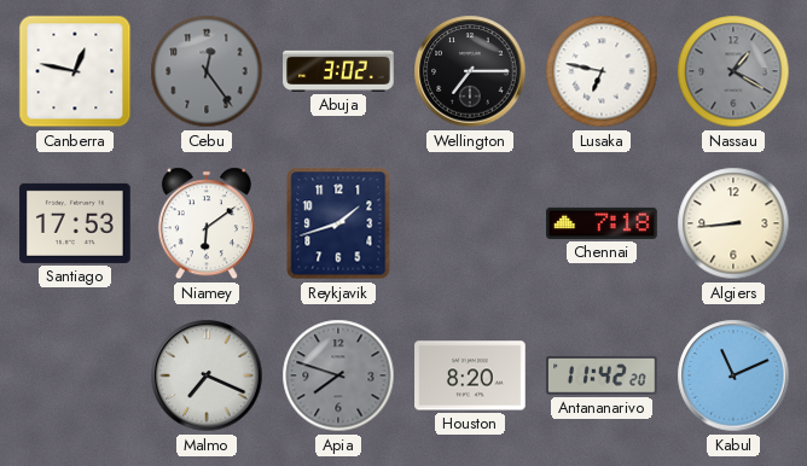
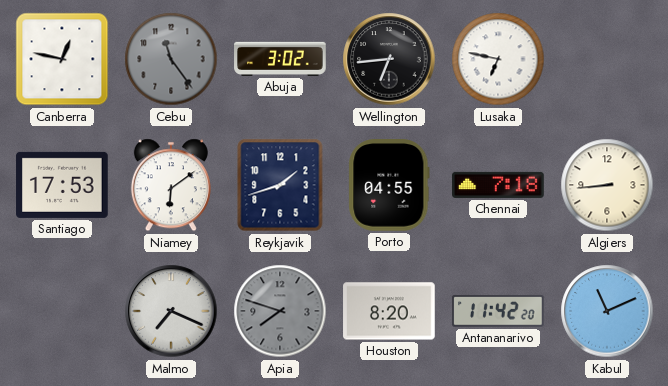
Cebu: 12:24 -> 11:24
Wellington: 7:15 -> 6:44
Nassau: 1:20 -> none
Porto: none -> 04:55
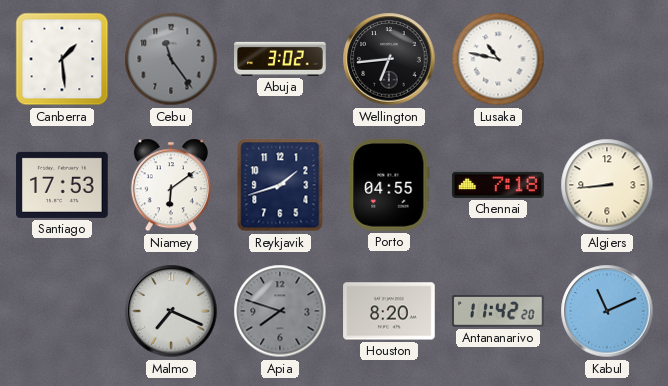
Canberra: 12:47 -> 1:29
Lusaka: 6:47 -> 10:47
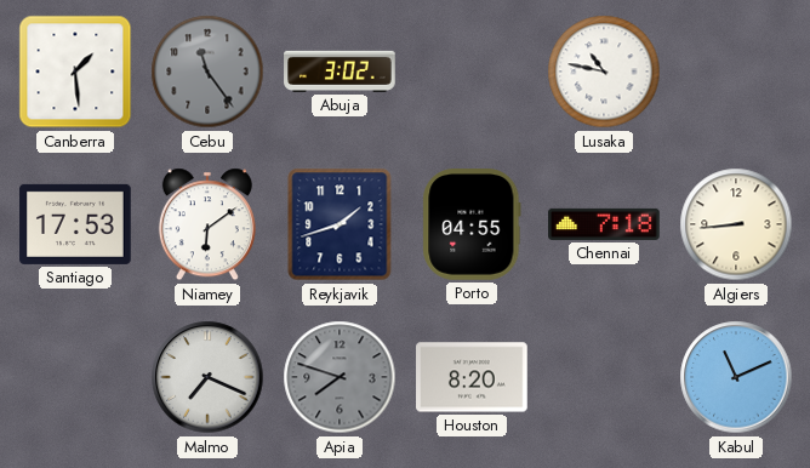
Wellington: 6:44 -> none
Antananarivo: 11:42 -> none
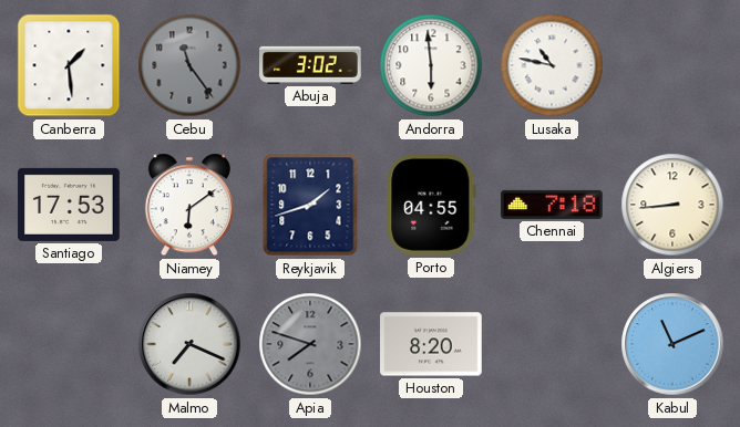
Andorra: none -> 5:59
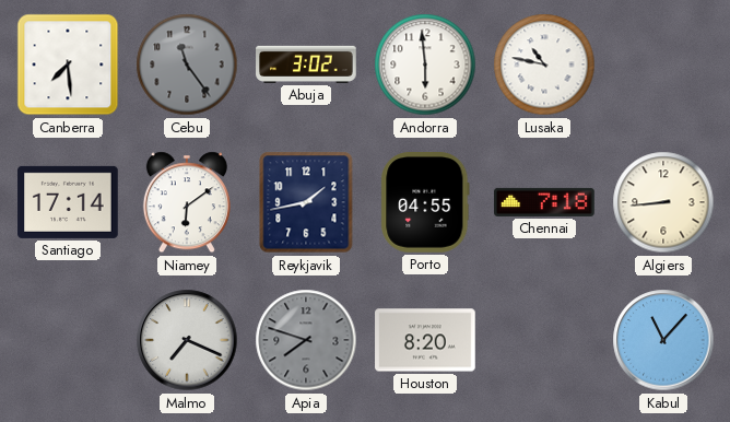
Canberra: 1:29 -> 7:29
Santiago: 17:53 -> 17:14
Reykjavik: 1:42 -> 1:43
Kabul: 11:11 -> 11:07
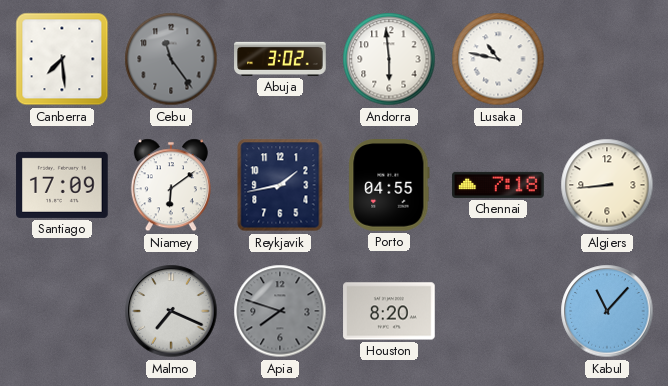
Santiago: 17:14 -> 17:09
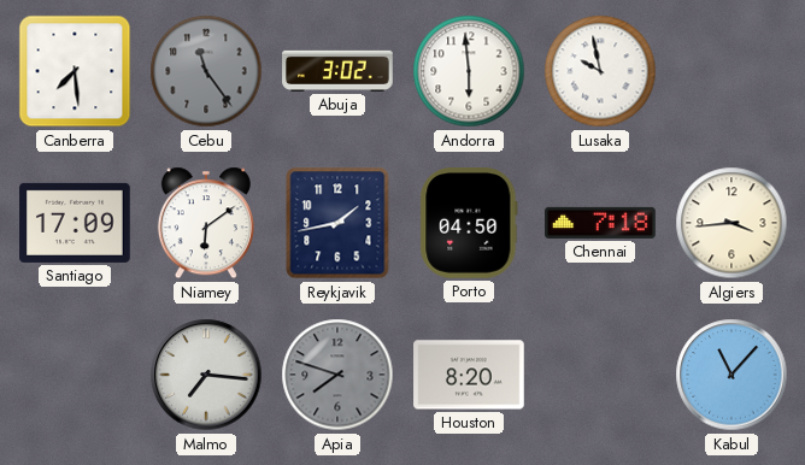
Lusaka: 10:47 -> 9:58
Porto: 04:55 -> 04:50
Algiers: 8:44 -> 3:44
Malmo: 7:19 -> 7:16
